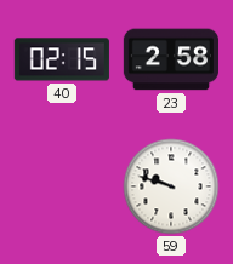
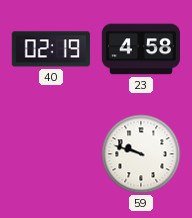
40: 02:15 -> 02:19
23: 2:58 -> 4:58
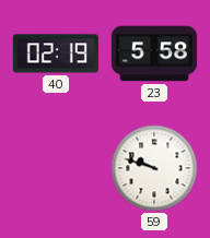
23: 4:58 -> 5:58
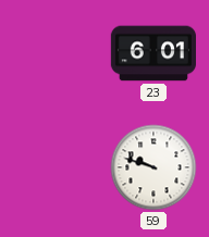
40: 02:19 -> none
23: 5:58 -> 6:01
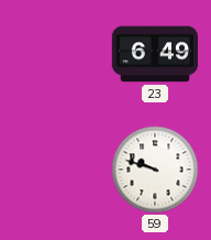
23: 6:01 -> 6:49
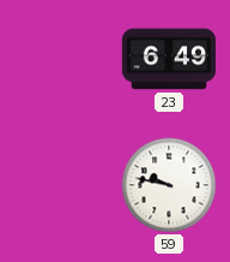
59: 9:48 -> 9:47
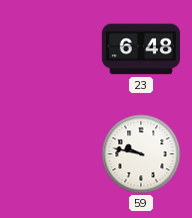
23: 6:49 -> 6:48
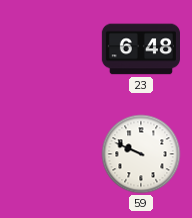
59: 9:47 -> 9:49
